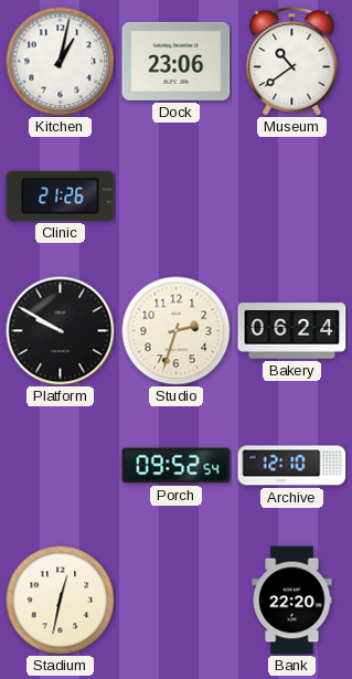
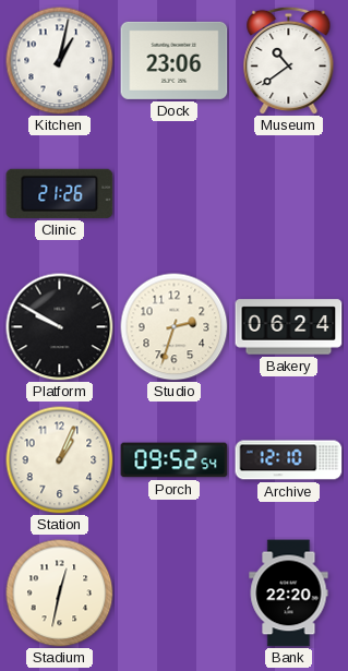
Station: none -> 1:04
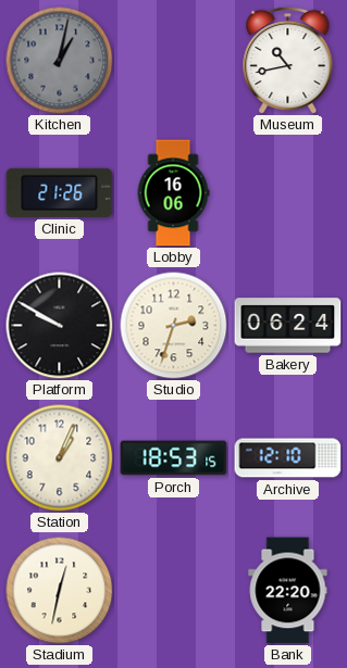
Kitchen dial: white -> grey
Dock: 23:06 -> none
Museum: 10:39 -> 10:43
Lobby: none -> 16:06
Porch: 09:52 -> 18:53
